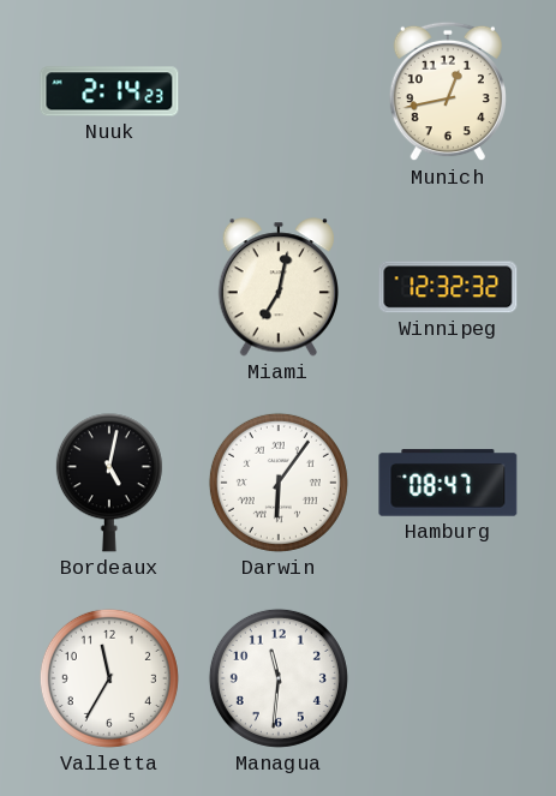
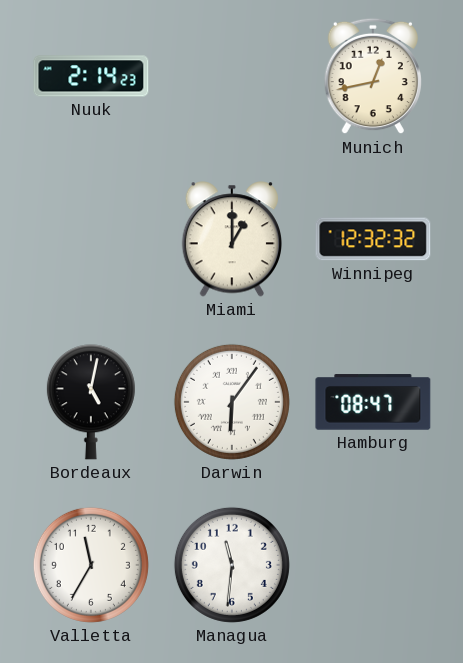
Miami: 7:02 -> 1:00
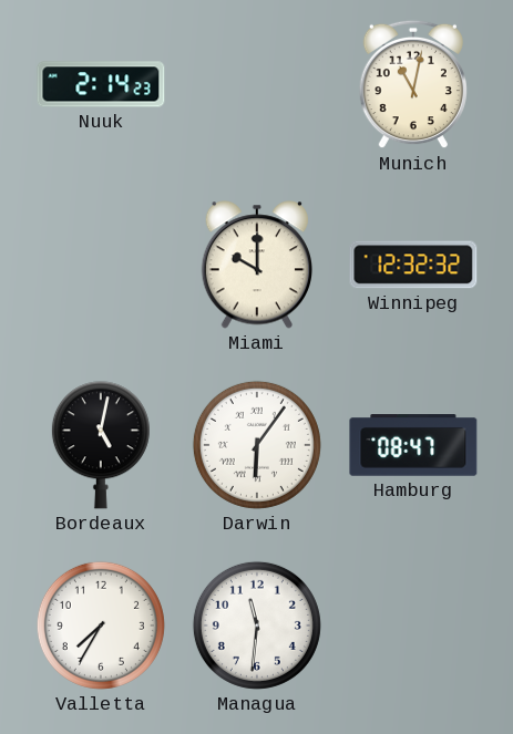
Munich: 12:43 -> 11:02
Miami: 1:00 -> 10:00
Valletta: 11:35 -> 7:35
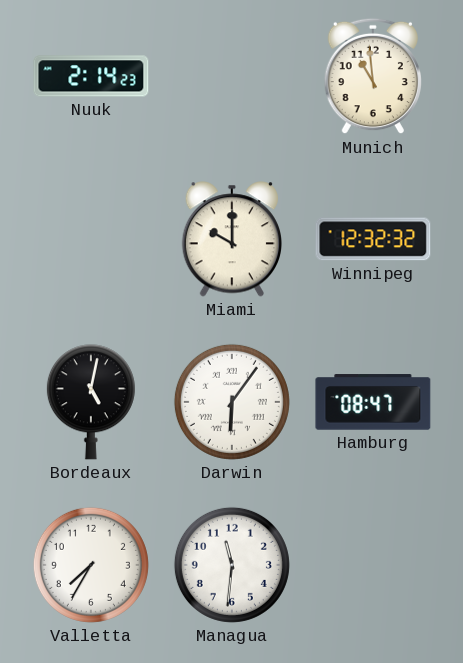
Munich: 11:02 -> 10:59
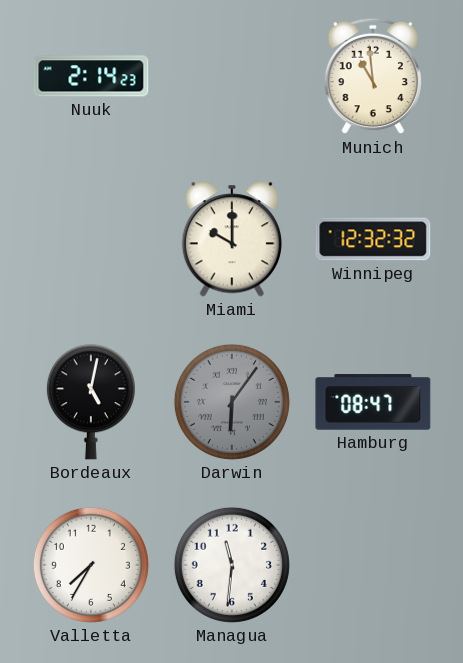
Darwin dial: white -> grey
